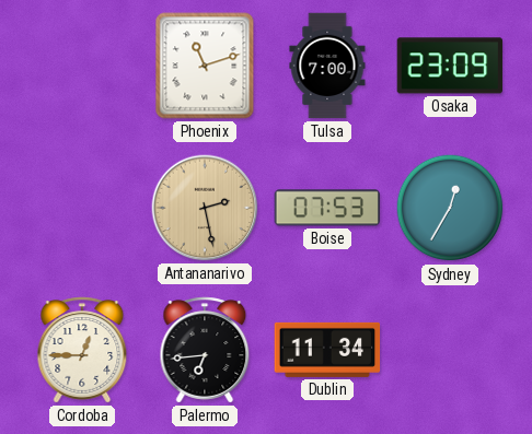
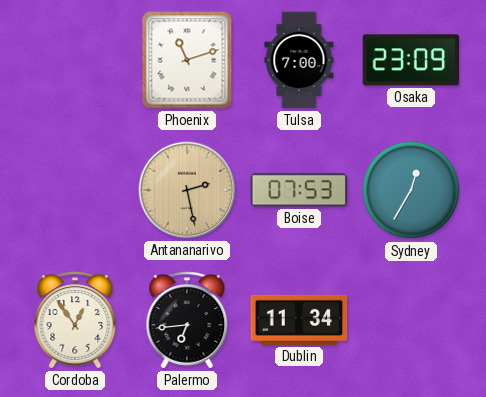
Cordoba: 12:45 -> 12:54
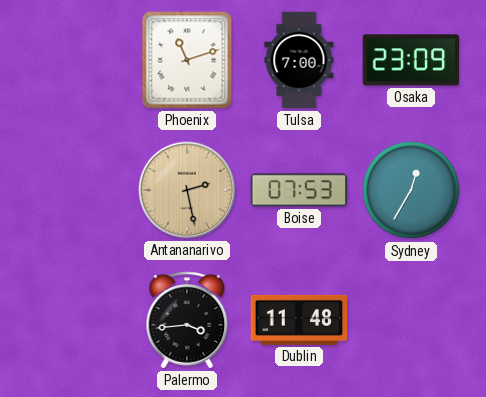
Cordoba: 12:54 -> none
Palermo: 6:44 -> 3:44
Dublin: 11:34 -> 11:48
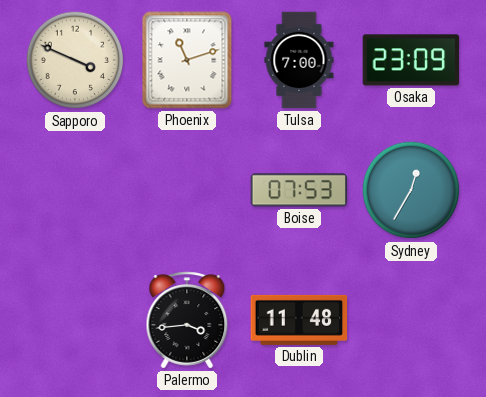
Sapporo: none -> 3:49
Antananarivo: 2:28 -> none
